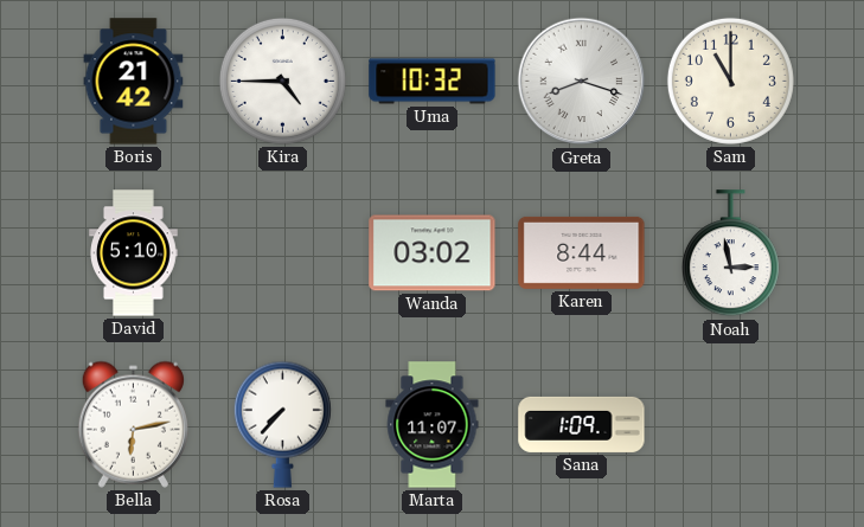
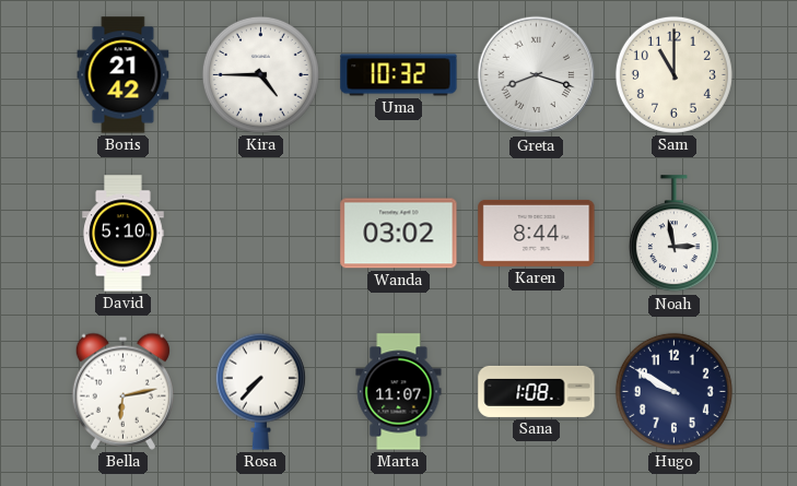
Sana: 1:09 -> 1:08
Hugo: none -> 9:50
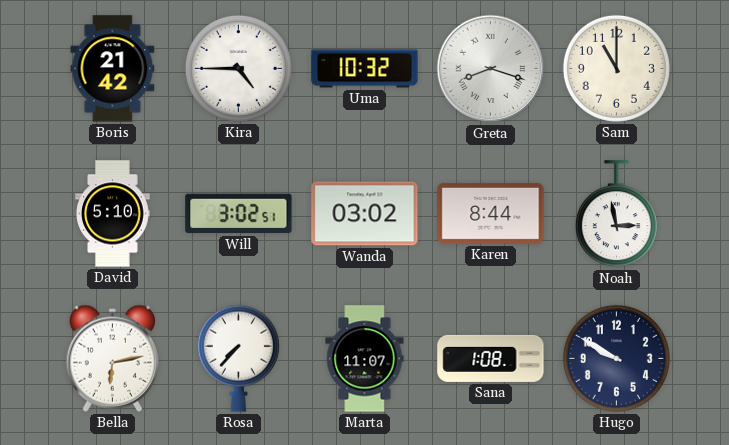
Will: none -> 3:02
